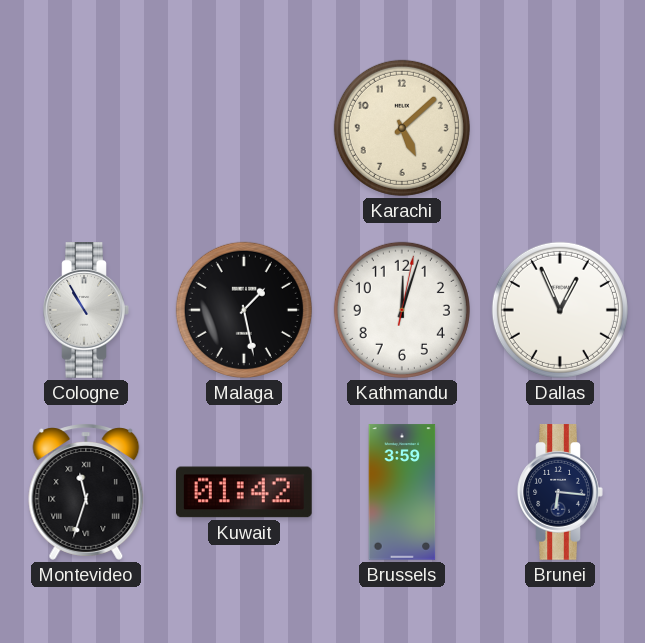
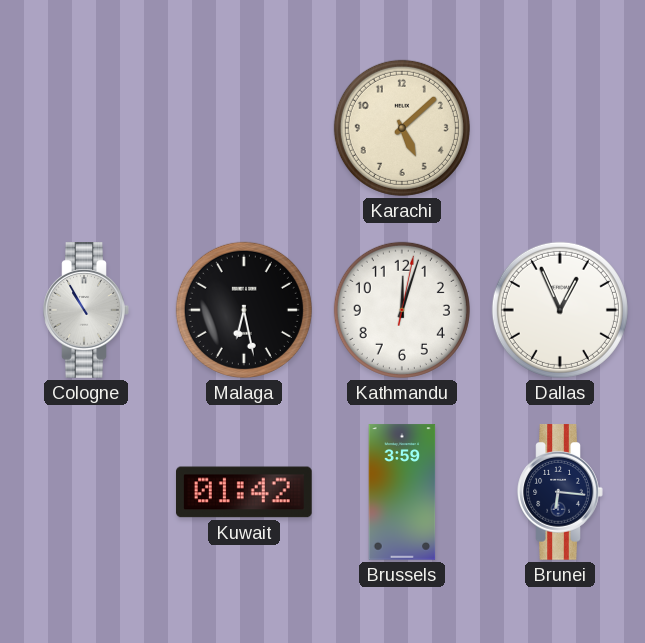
Malaga: 1:28 -> 6:28
Montevideo: 11:33 -> none
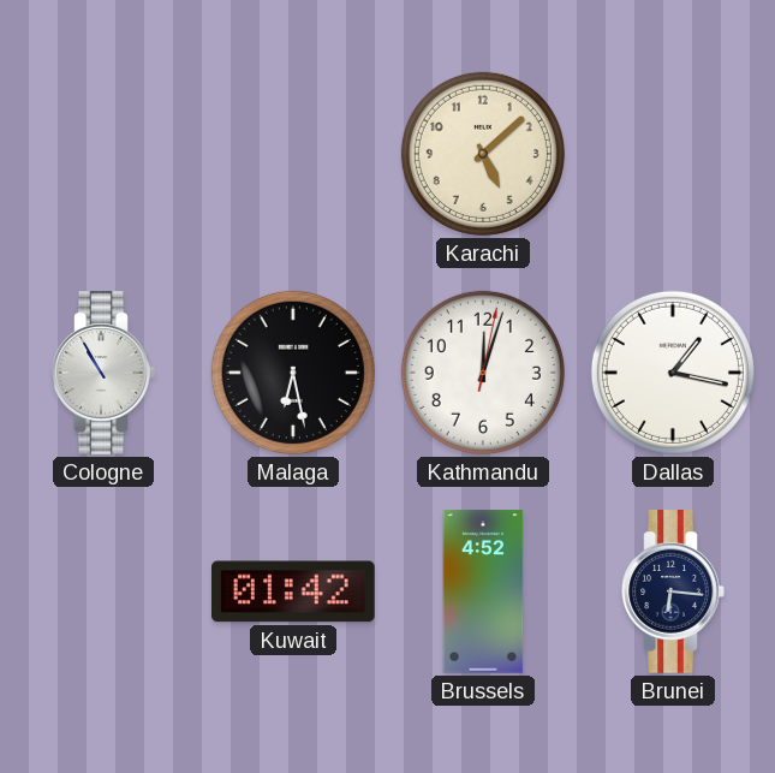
Dallas: 12:56 -> 1:17
Brussels: 3:59 -> 4:52
